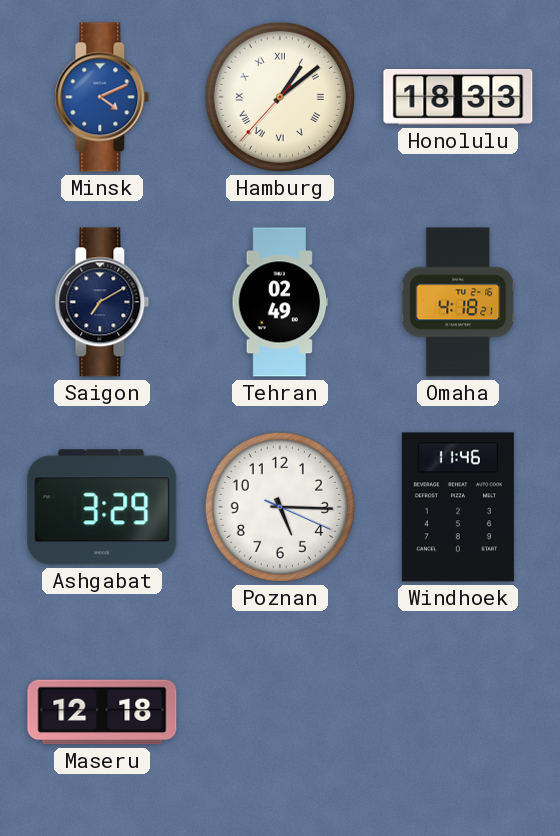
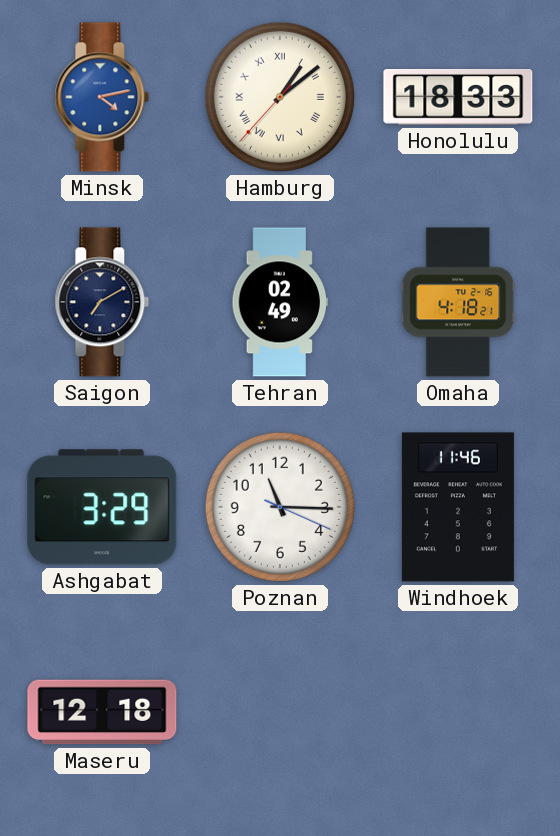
Minsk: 4:11 -> 4:13
Poznan: 5:15 -> 11:15
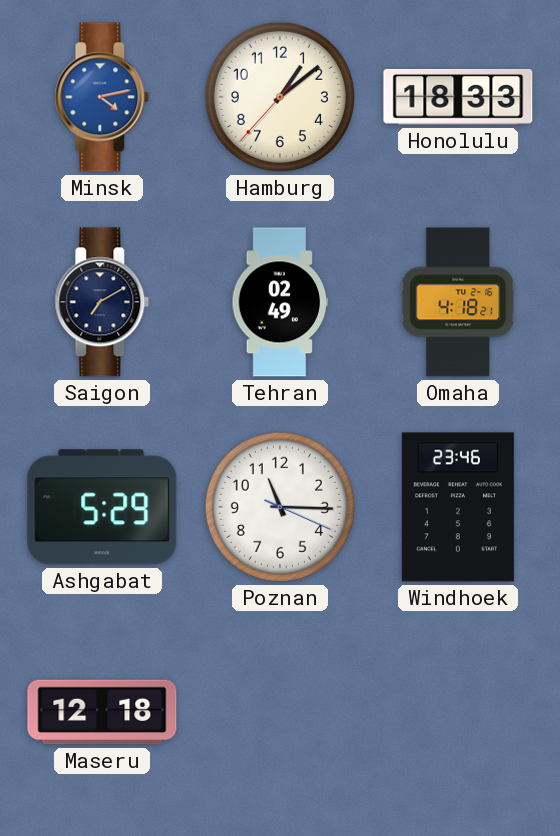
Hamburg numerals: Roman -> Arabic
Ashgabat: 3:29 -> 5:29
Windhoek: 11:46 -> 23:46
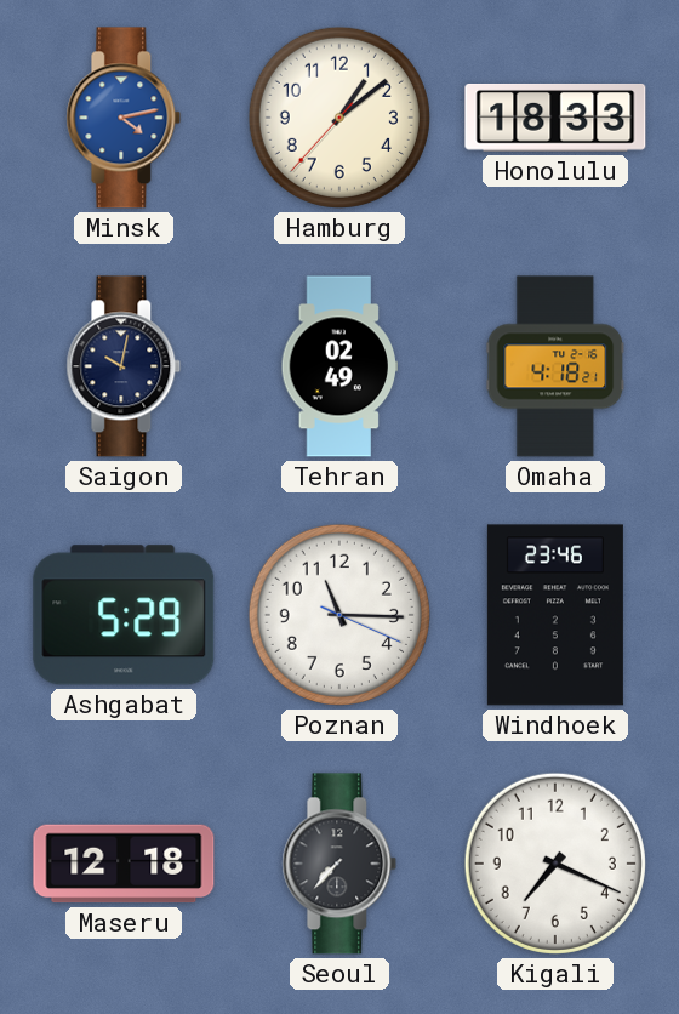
Saigon: 7:10 -> 10:02
Seoul: none -> 7:37
Kigali: none -> 7:19
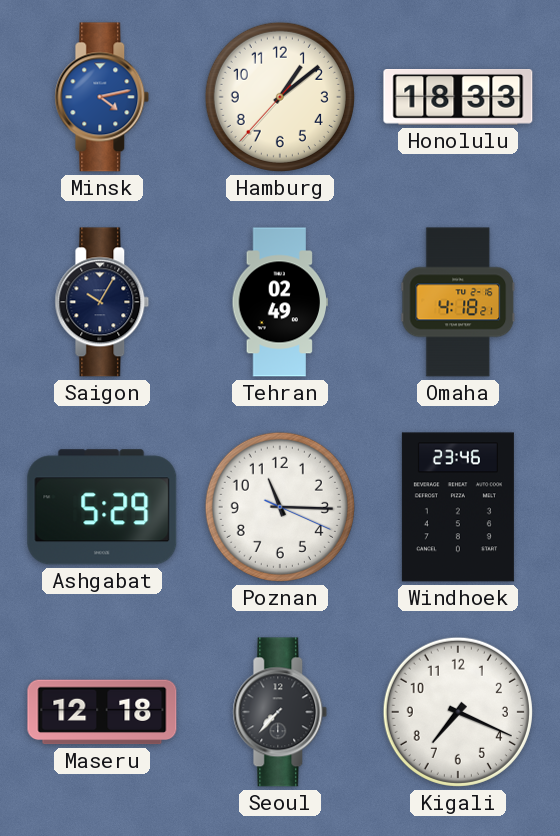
Saigon: 10:02 -> 10:05
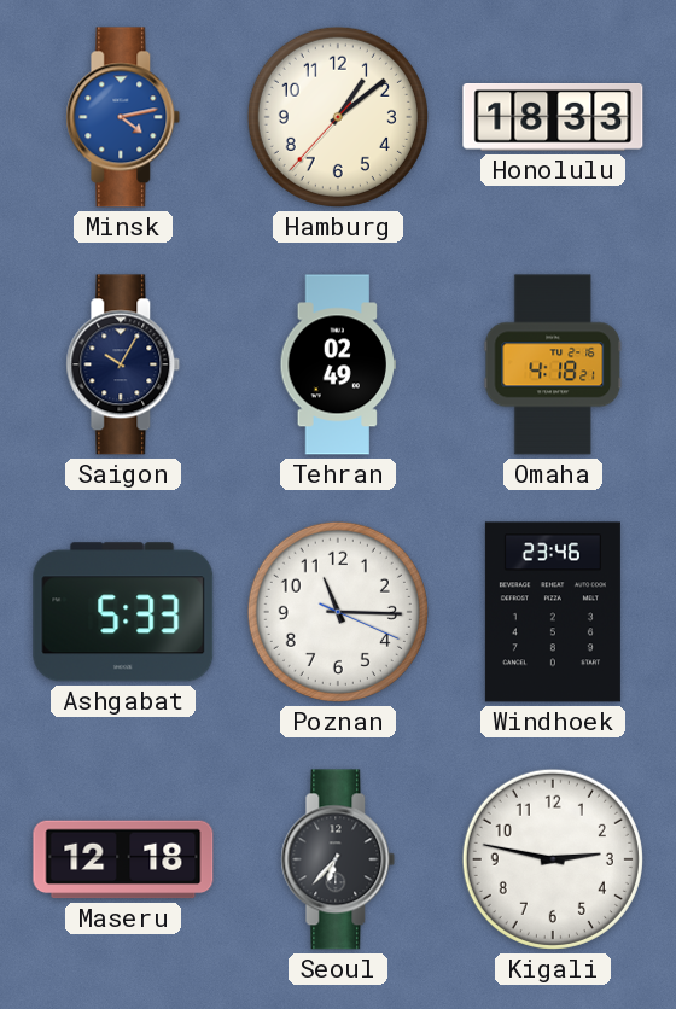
Ashgabat: 5:29 -> 5:33
Seoul: 7:37 -> 6:37
Kigali: 7:19 -> 2:47
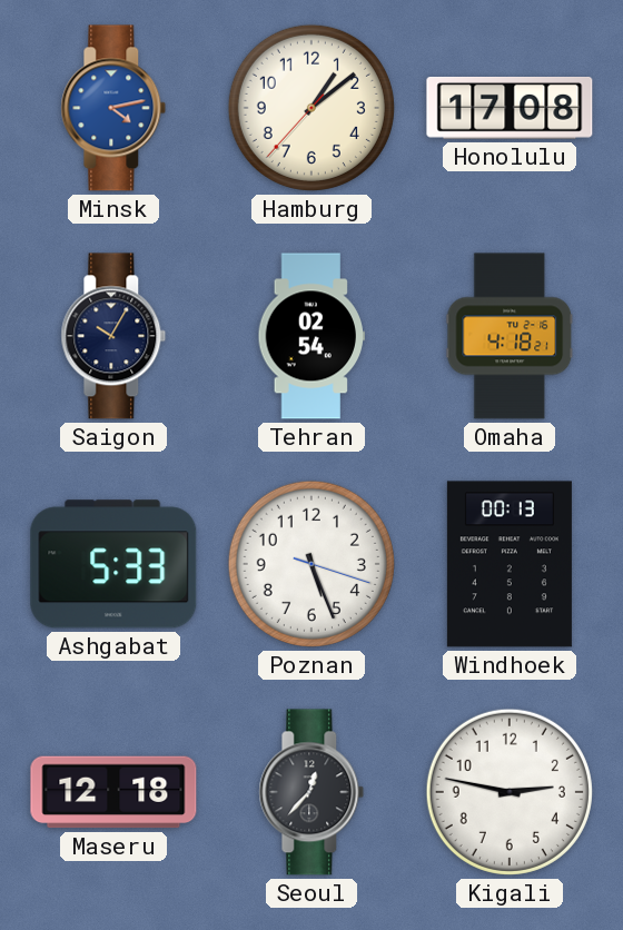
Honolulu: 18:33 -> 17:08
Tehran: 02:49 -> 02:54
Poznan: 11:15 -> 5:26
Windhoek: 23:46 -> 00:13
Seoul: 6:37 -> 12:37
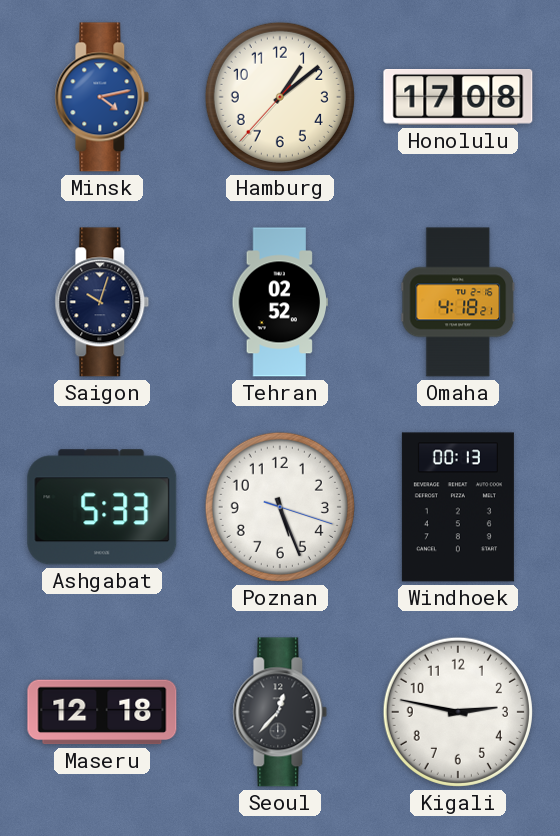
Saigon: 10:05 -> 10:03
Tehran: 02:54 -> 02:52
